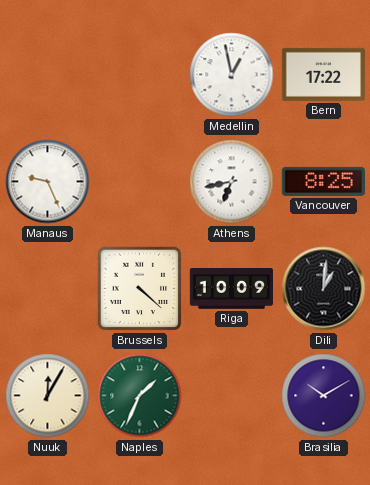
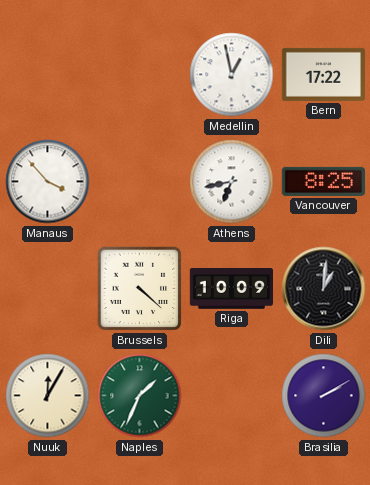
Manaus: 9:26 -> 3:53
Brasilia: 10:10 -> 2:10
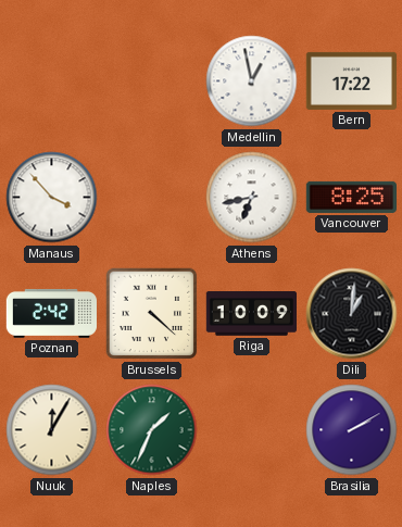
Poznan: none -> 2:42
